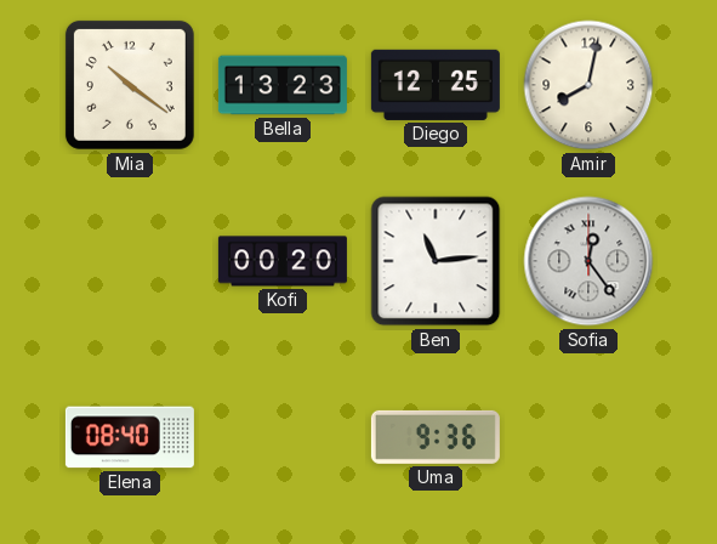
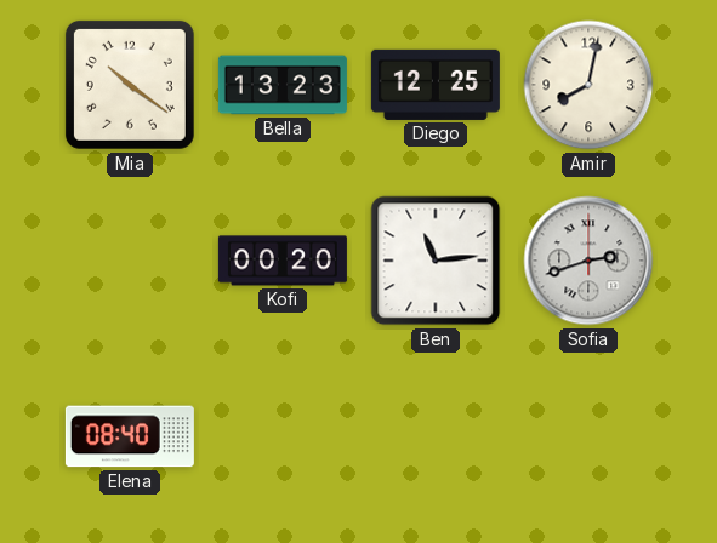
Sofia: 12:24 -> 2:42
Uma: 9:36 -> none
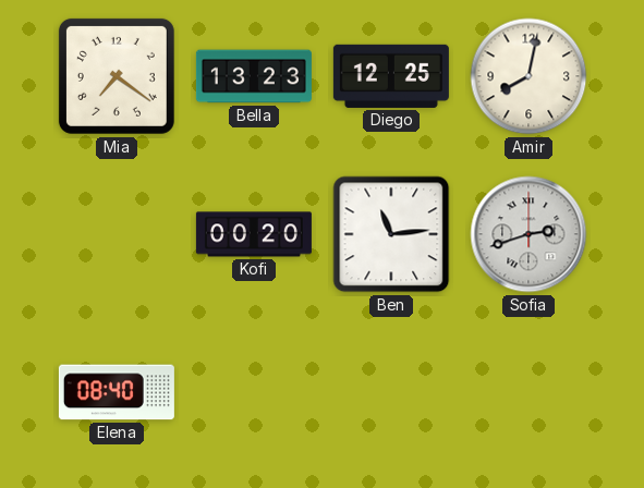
Mia: 10:21 -> 7:21
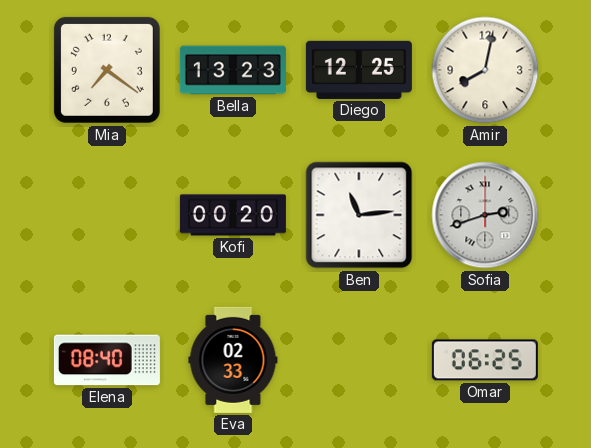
Eva: none -> 02:33
Omar: none -> 06:25
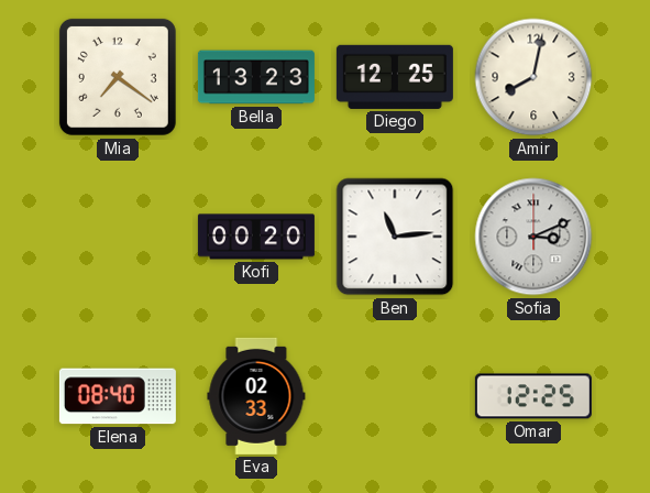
Sofia: 2:42 -> 3:11
Omar: 06:25 -> 12:25
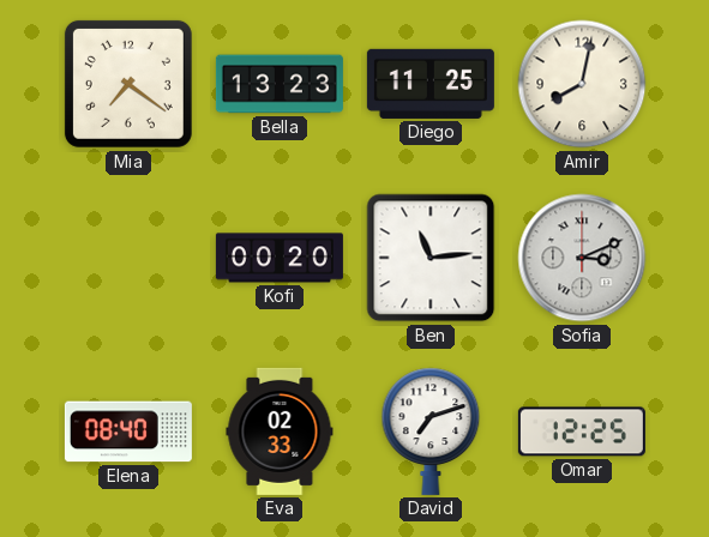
Diego: 12:25 -> 11:25
David: none -> 7:12
